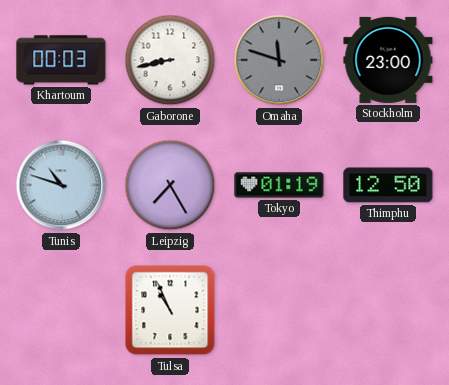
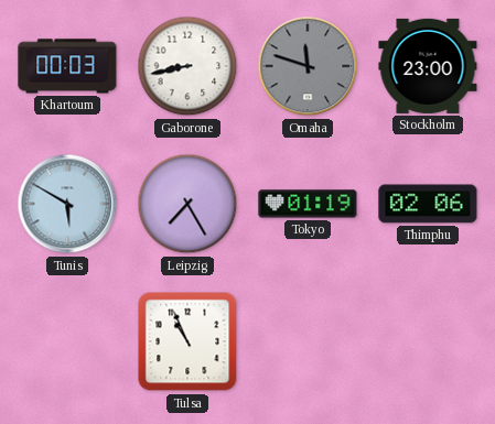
Tunis: 10:48 -> 5:50
Thimphu: 12:50 -> 02:06
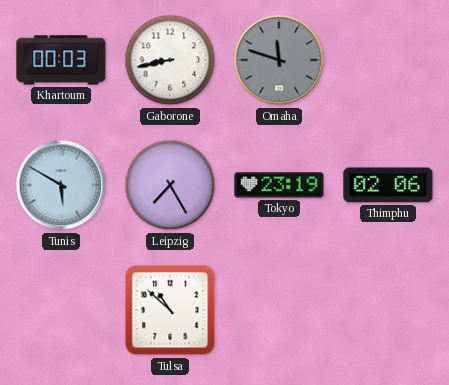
Stockholm: 23:00 -> none
Tokyo: 01:19 -> 23:19
Tulsa: 10:56 -> 10:52
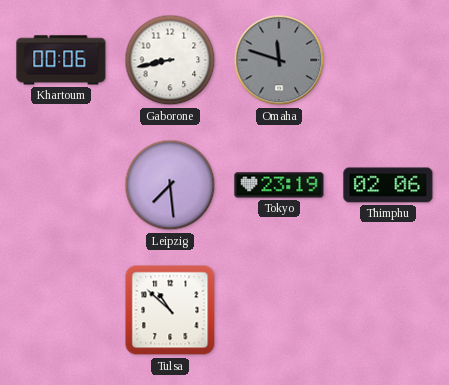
Khartoum: 00:03 -> 00:06
Tunis: 5:50 -> none
Leipzig: 7:25 -> 7:29
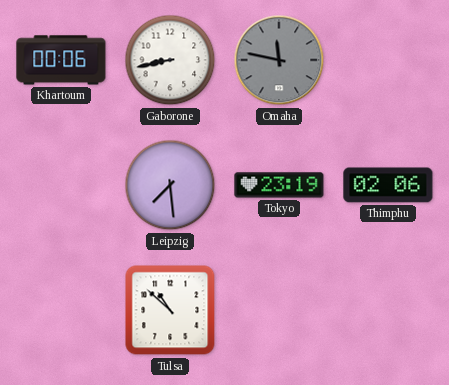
Omaha: 11:48 -> 11:47
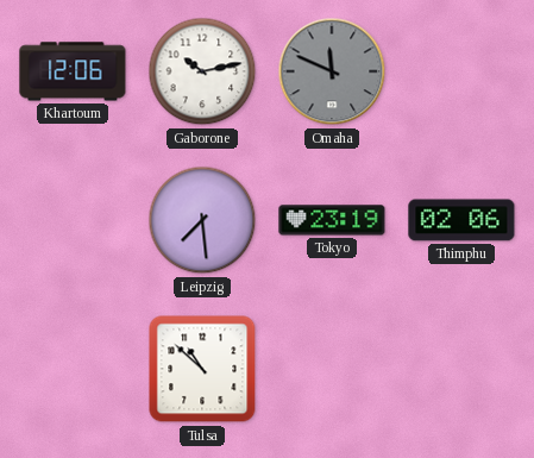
Khartoum: 00:06 -> 12:06
Gaborone: 8:43 -> 10:13
Omaha: 11:47 -> 11:49
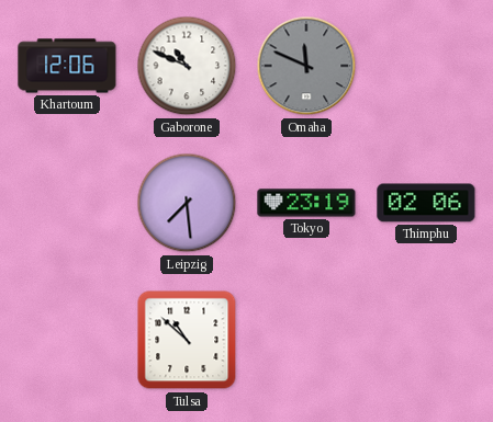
Gaborone: 10:13 -> 10:49
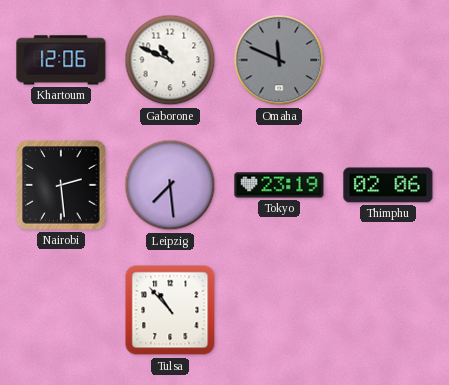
Nairobi: none -> 2:29
Tulsa: 10:52 -> 10:53
